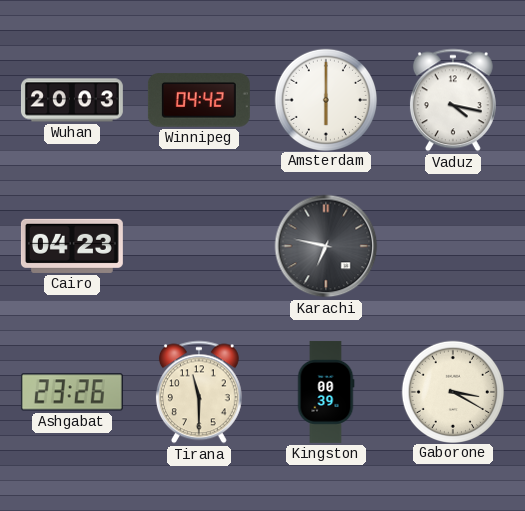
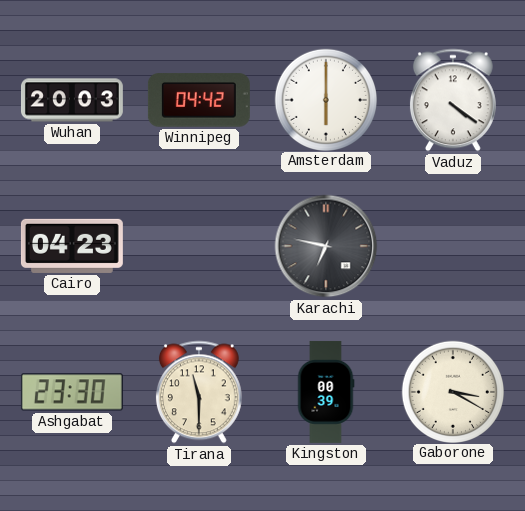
Vaduz: 4:17 -> 4:21
Ashgabat: 23:26 -> 23:30
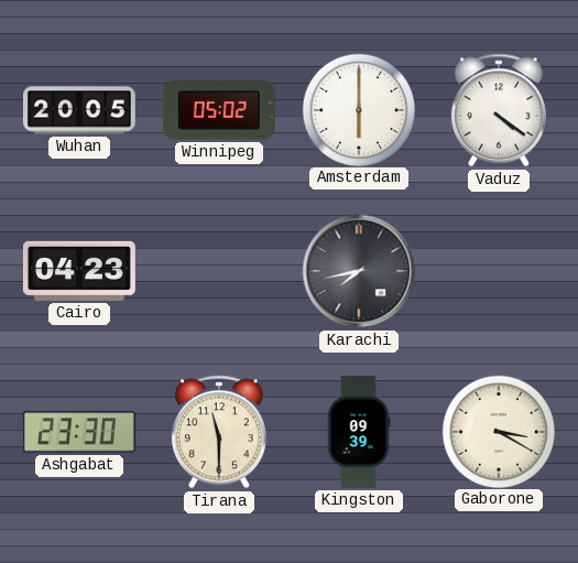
Wuhan: 20:03 -> 20:05
Winnipeg: 04:42 -> 05:02
Karachi: 6:47 -> 7:43
Kingston: 00:39 -> 09:39
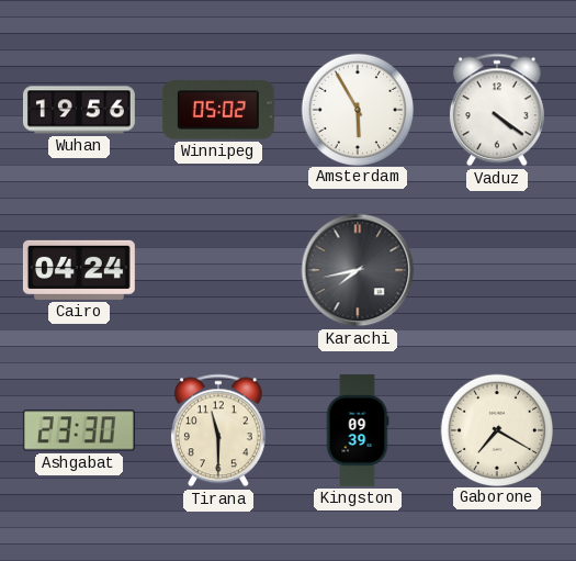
Wuhan: 20:05 -> 19:56
Amsterdam: 6:00 -> 5:55
Cairo: 04:23 -> 04:24
Gaborone: 3:20 -> 7:20
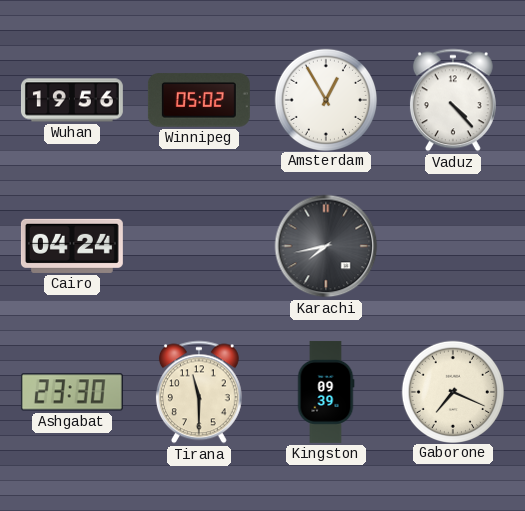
Amsterdam: 5:55 -> 12:55
Vaduz: 4:21 -> 4:23
Gaborone: 7:20 -> 7:19
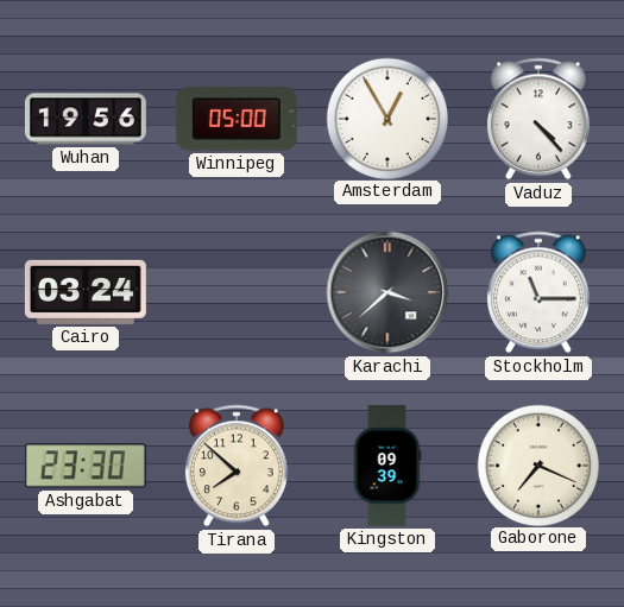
Winnipeg: 05:02 -> 05:00
Cairo: 04:24 -> 03:24
Karachi: 7:43 -> 3:38
Stockholm: none -> 11:15
Tirana: 11:30 -> 7:52
